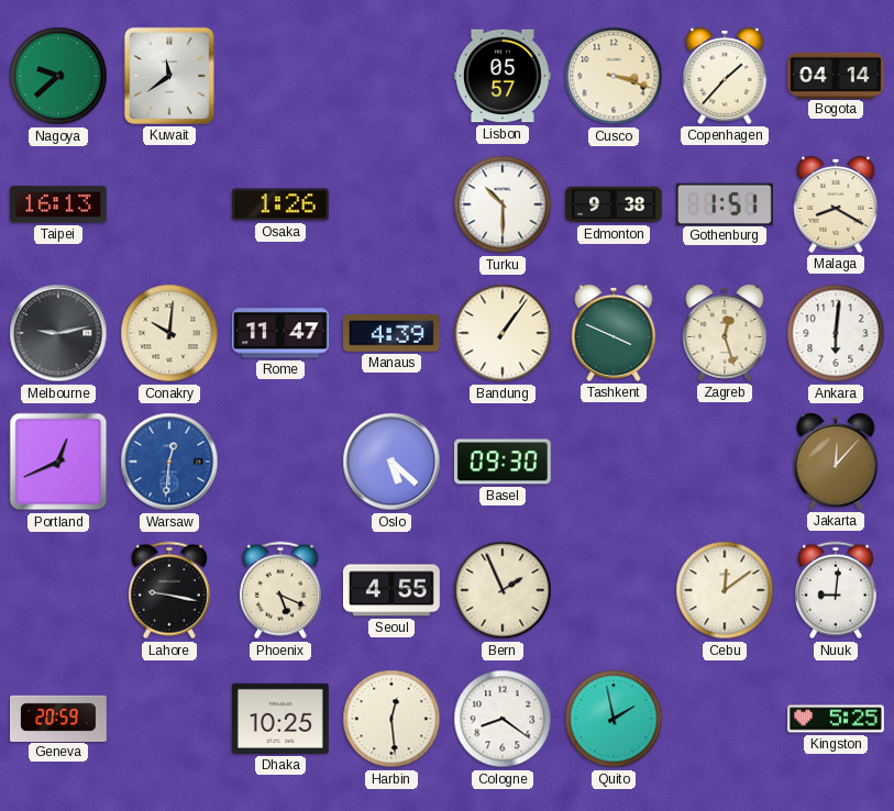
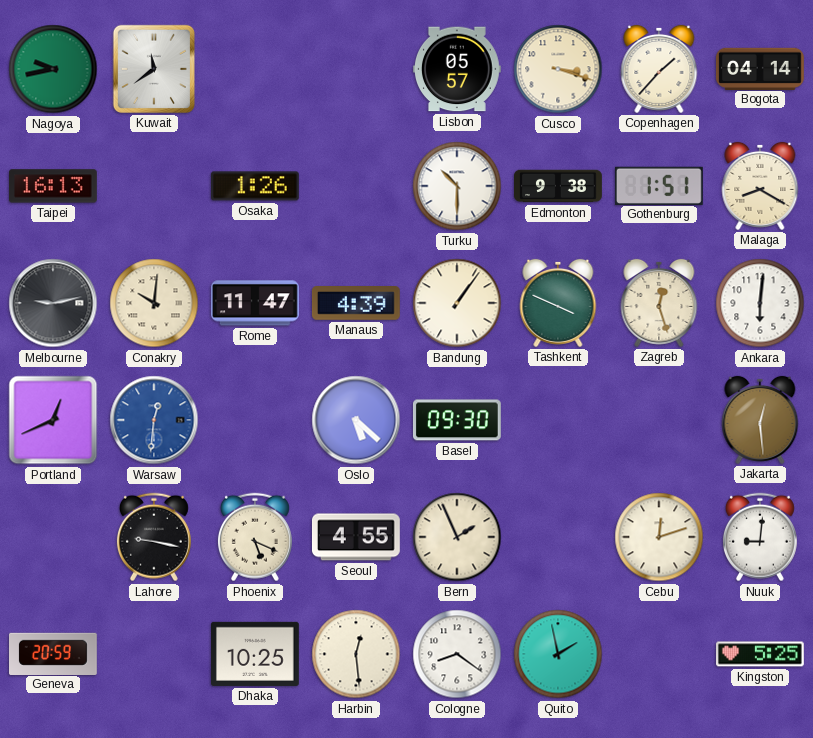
Nagoya: 9:38 -> 9:43
Jakarta: 12:07 -> 12:29
Cebu: 12:09 -> 12:12
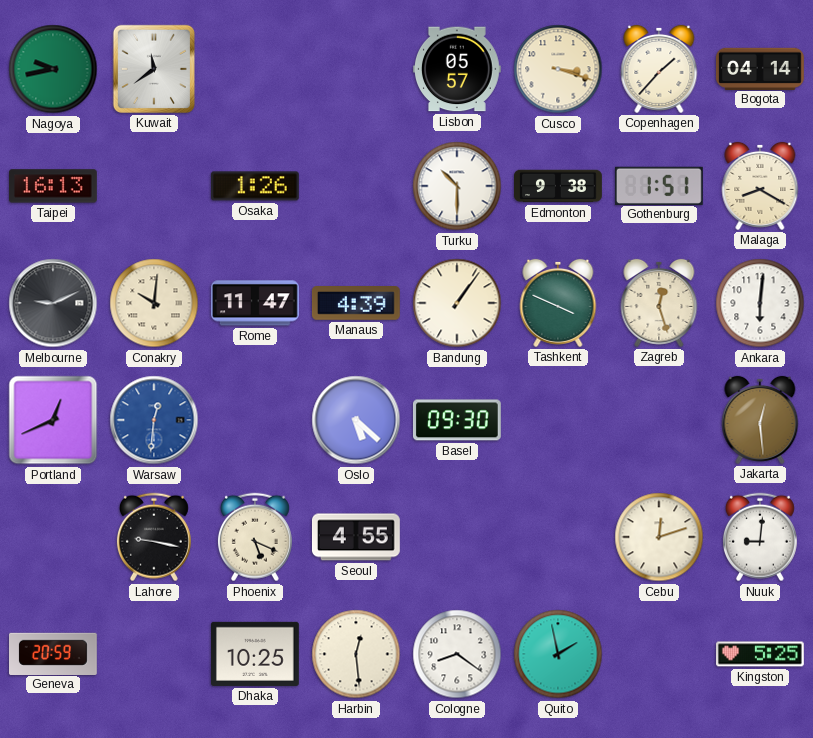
Melbourne: 9:13 -> 9:11
Bern: 1:56 -> none
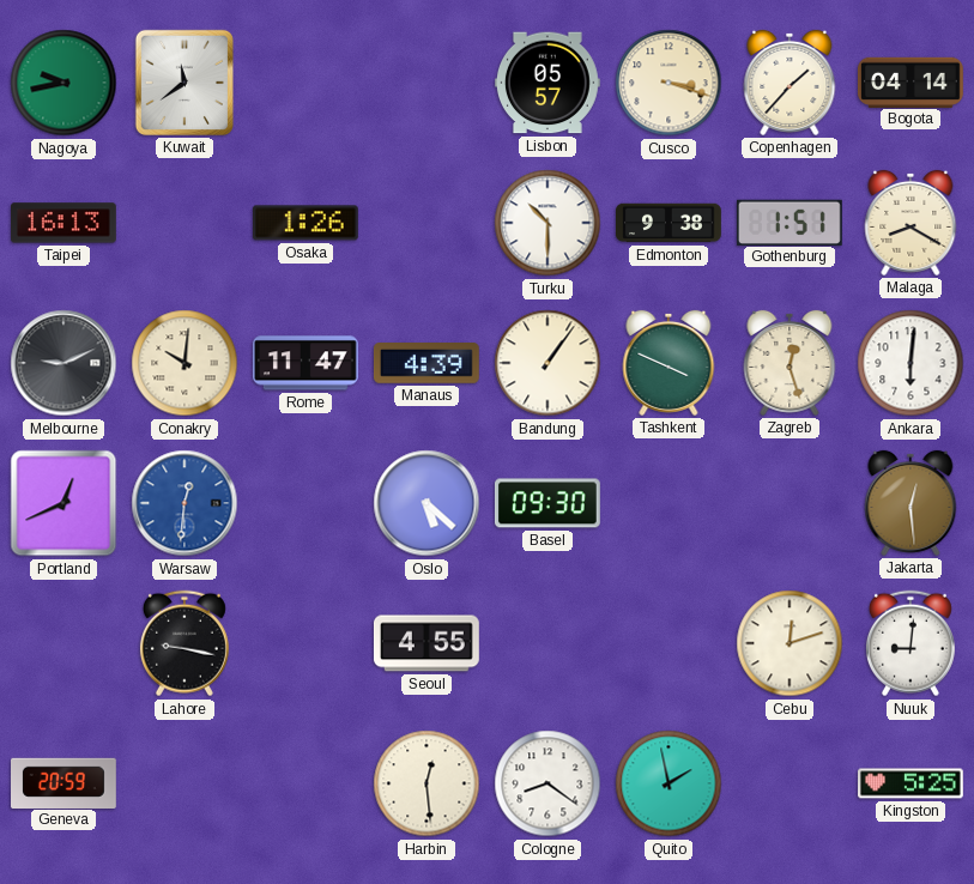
Phoenix: 5:19 -> none
Dhaka: 10:25 -> none
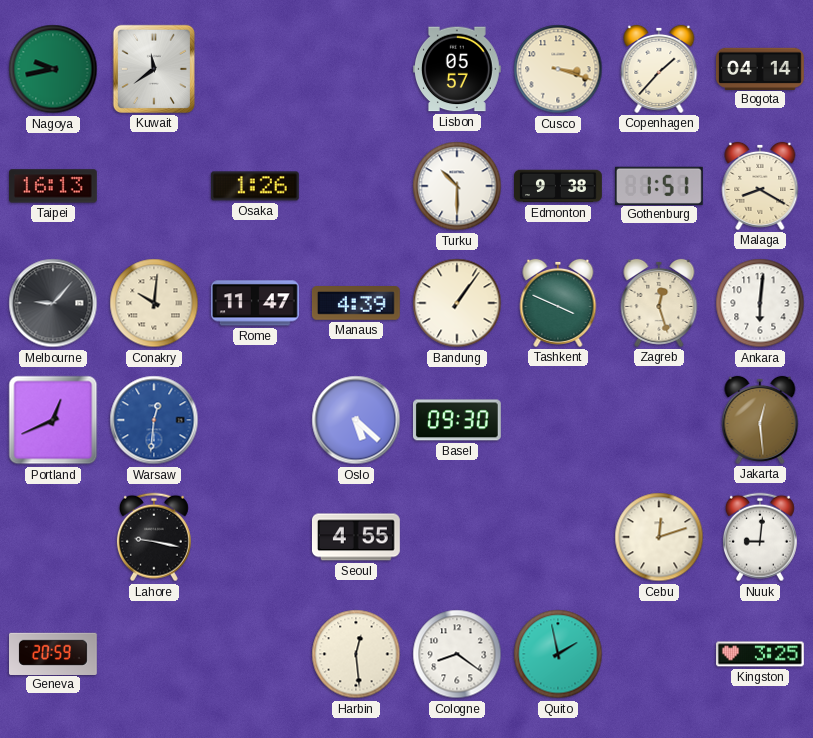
Melbourne: 9:11 -> 9:07
Kingston: 5:25 -> 3:25
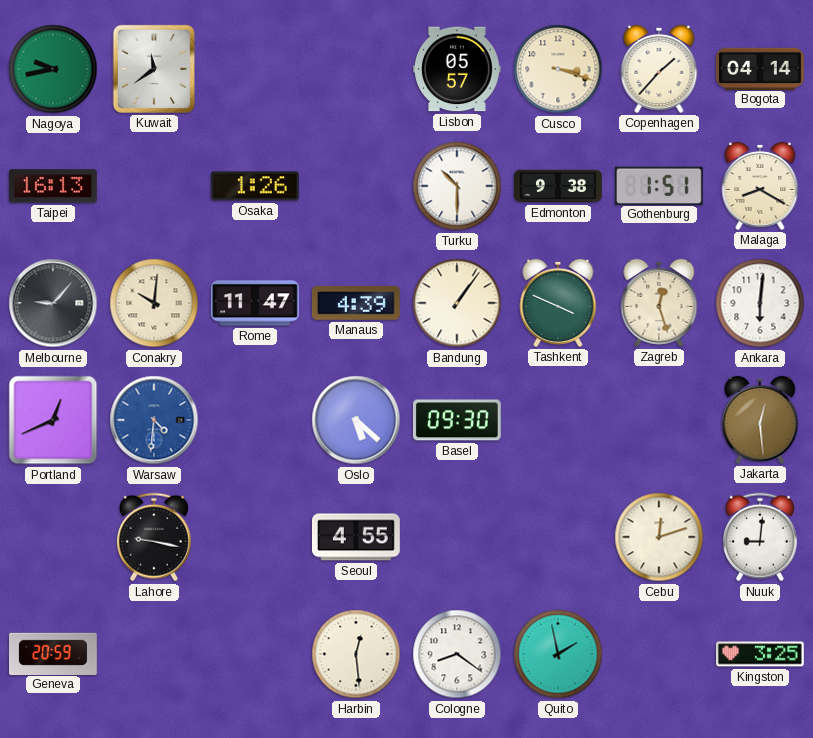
Warsaw: 12:31 -> 4:31
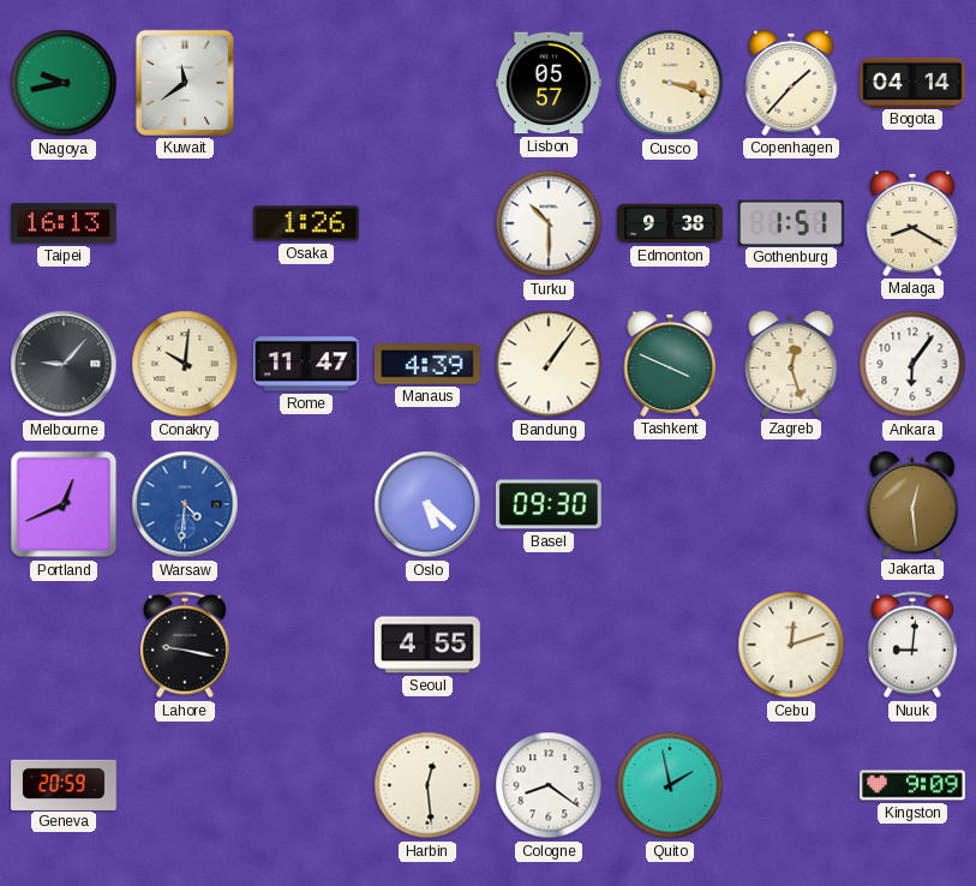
Ankara: 6:01 -> 6:06
Kingston: 3:25 -> 9:09
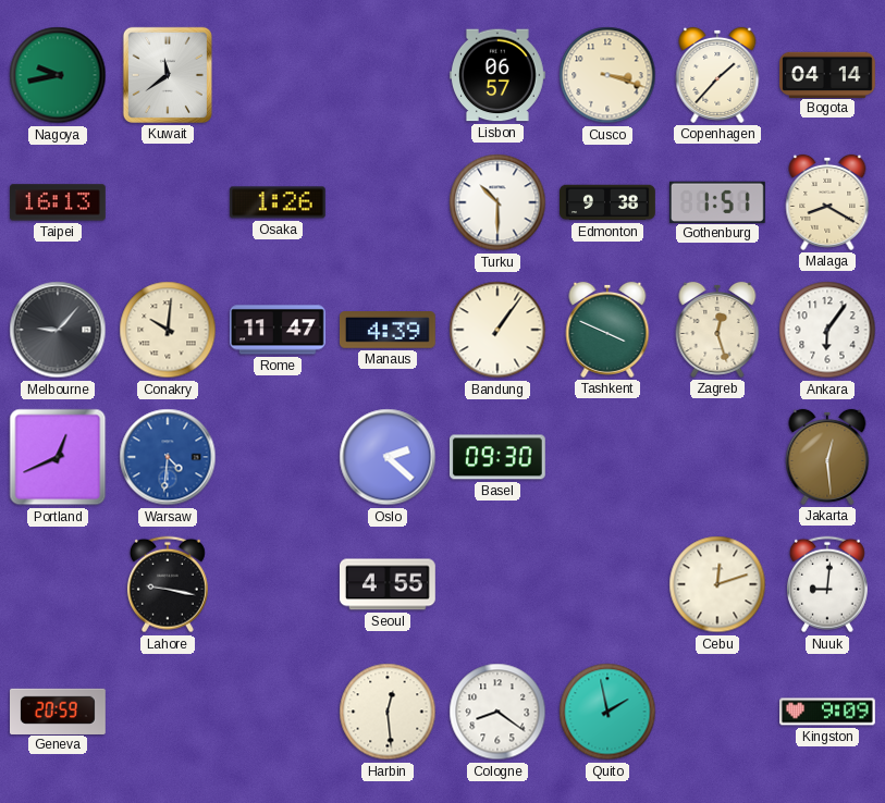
Lisbon: 05:57 -> 06:57
Oslo: 5:22 -> 2:22
